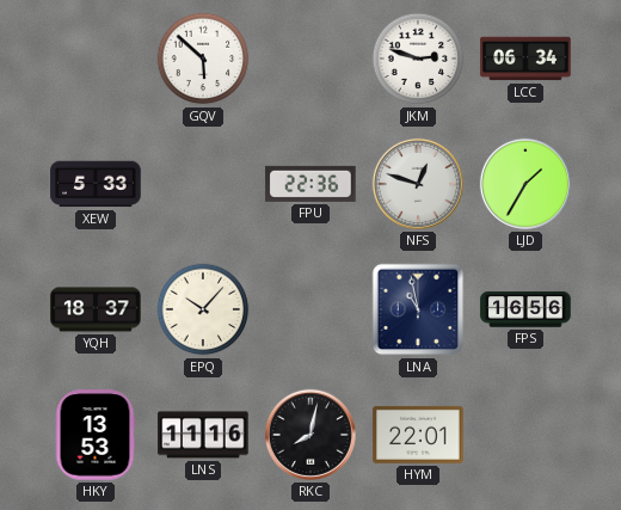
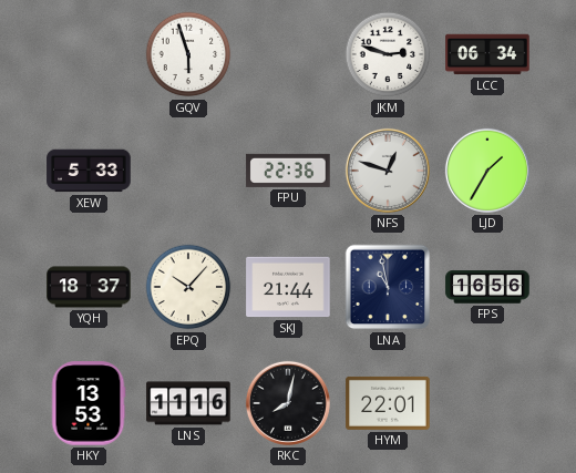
GQV: 5:52 -> 5:57
SKJ: none -> 21:44
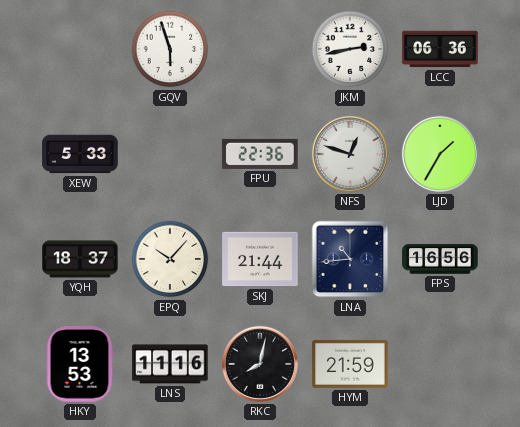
JKM: 2:48 -> 2:43
LCC: 06:34 -> 06:36
LNA: 10:58 -> 10:44
HYM: 22:01 -> 21:59
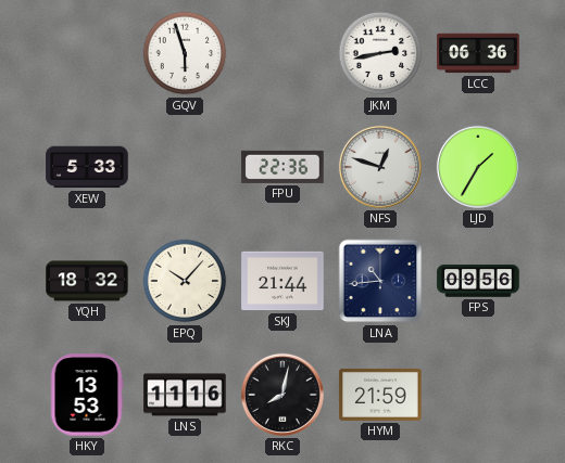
YQH: 18:37 -> 18:32
FPS: 16:56 -> 09:56
